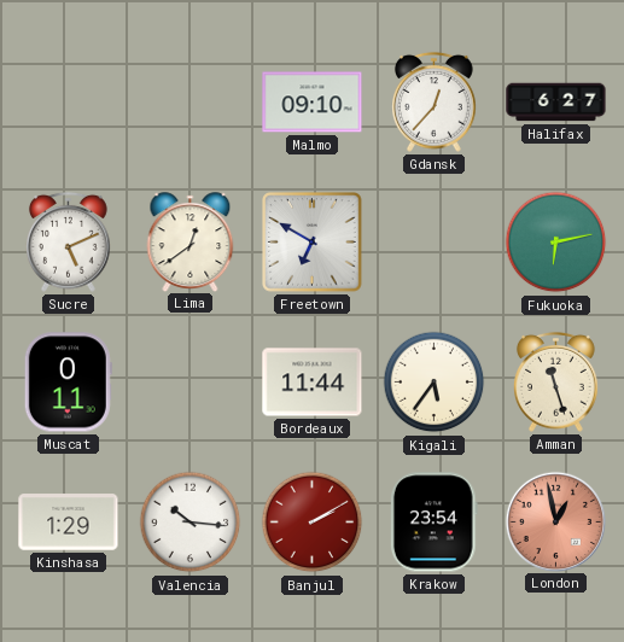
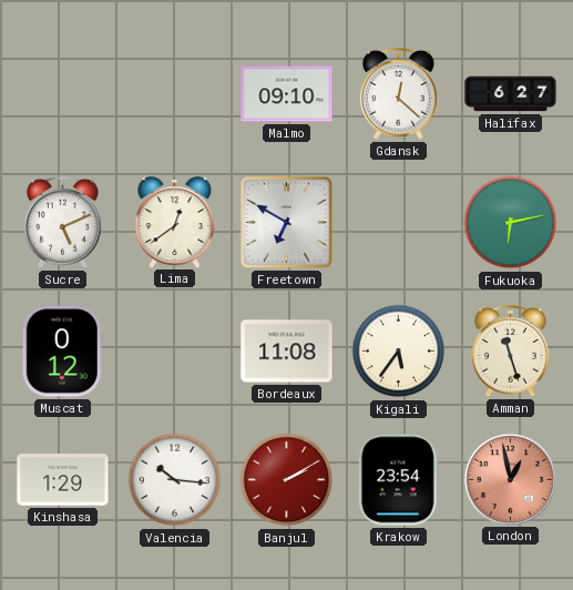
Gdansk: 12:37 -> 12:22
Muscat: 0:11 -> 0:12
Bordeaux: 11:44 -> 11:08
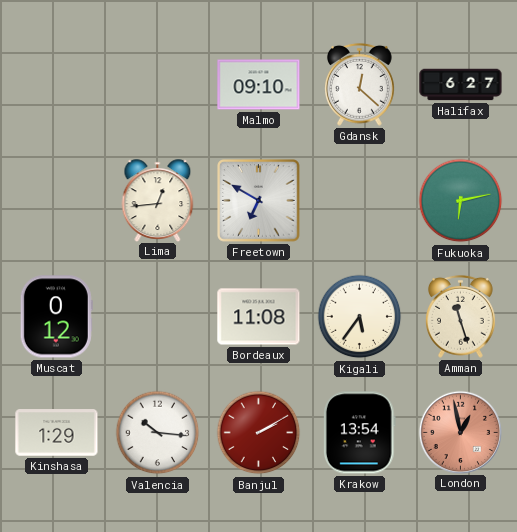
Sucre: 5:11 -> none
Lima: 12:39 -> 12:44
Krakow: 23:54 -> 13:54
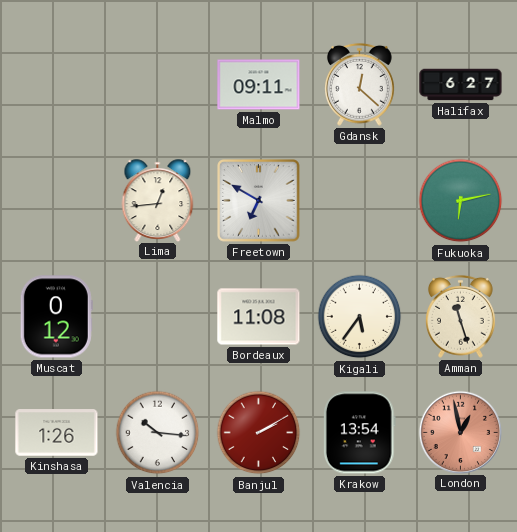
Malmo: 09:10 -> 09:11
Kinshasa: 1:29 -> 1:26
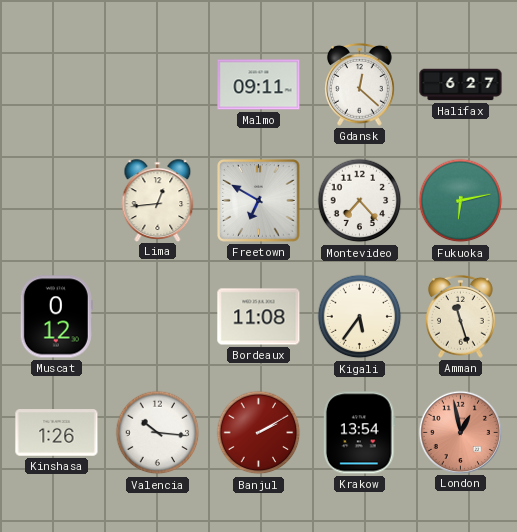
Montevideo: none -> 7:23
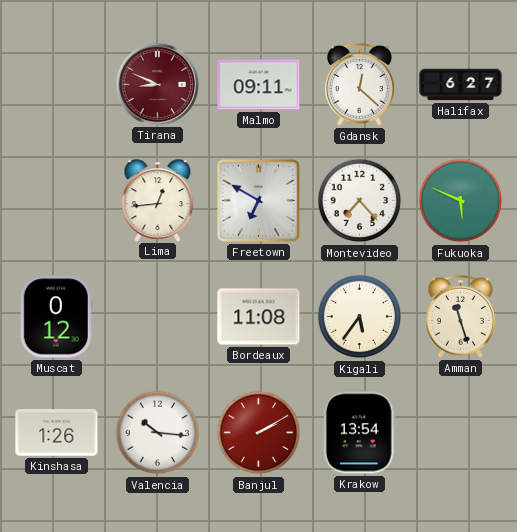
Tirana: none -> 8:49
Fukuoka: 6:13 -> 5:49
London: 12:58 -> none
